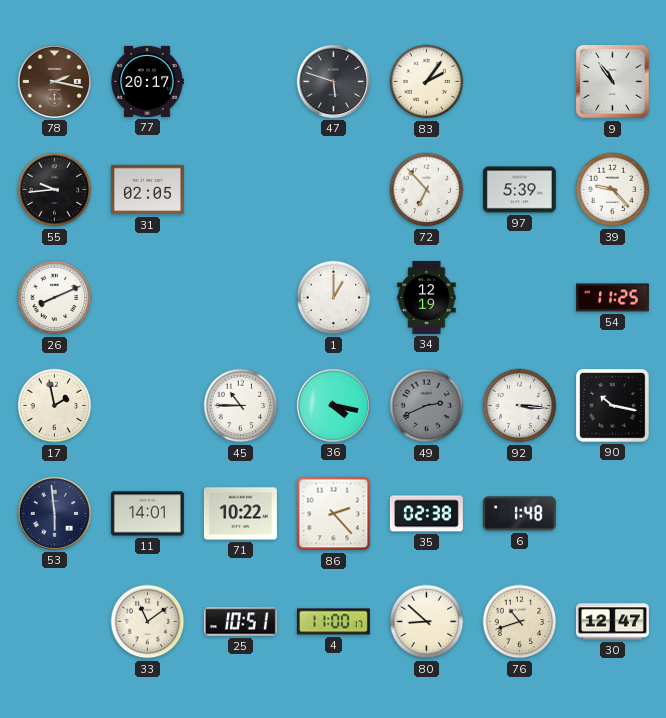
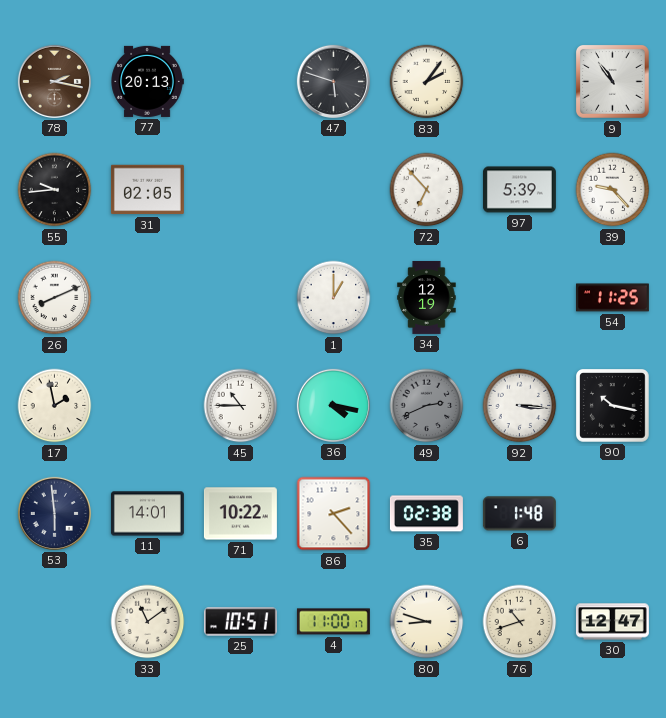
77: 20:17 -> 20:13
80: 8:52 -> 8:48
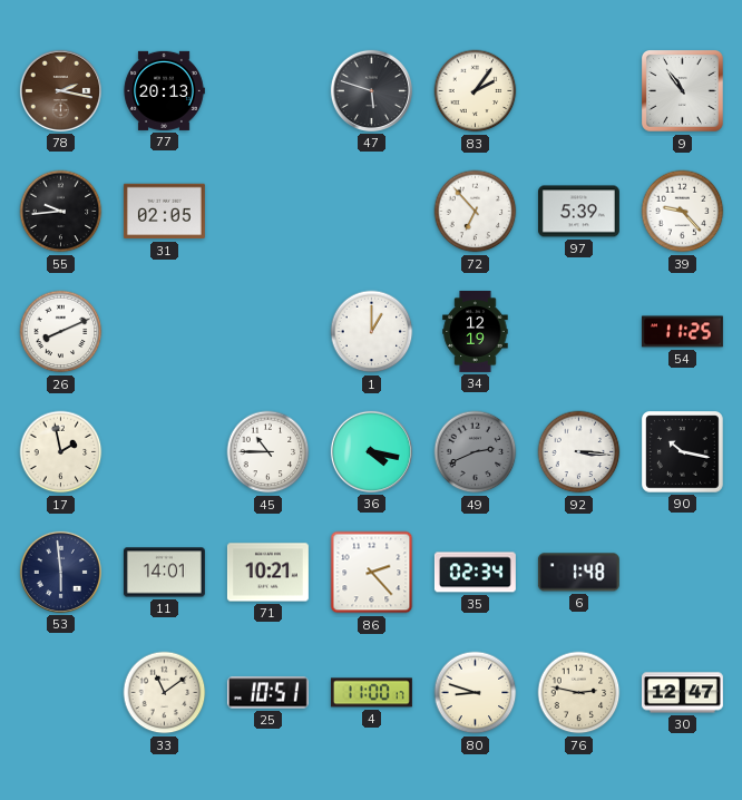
71: 10:22 -> 10:21
35: 02:38 -> 02:34
76: 10:42 -> 2:47
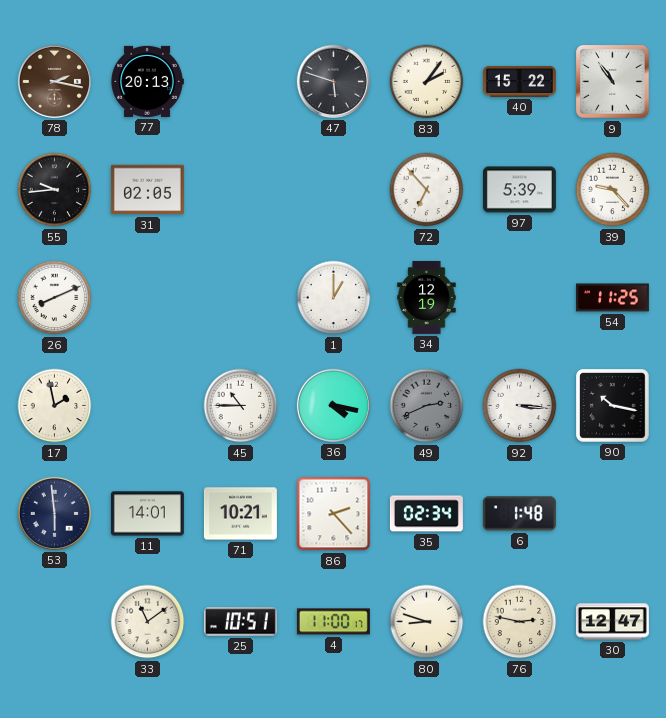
40: none -> 15:22
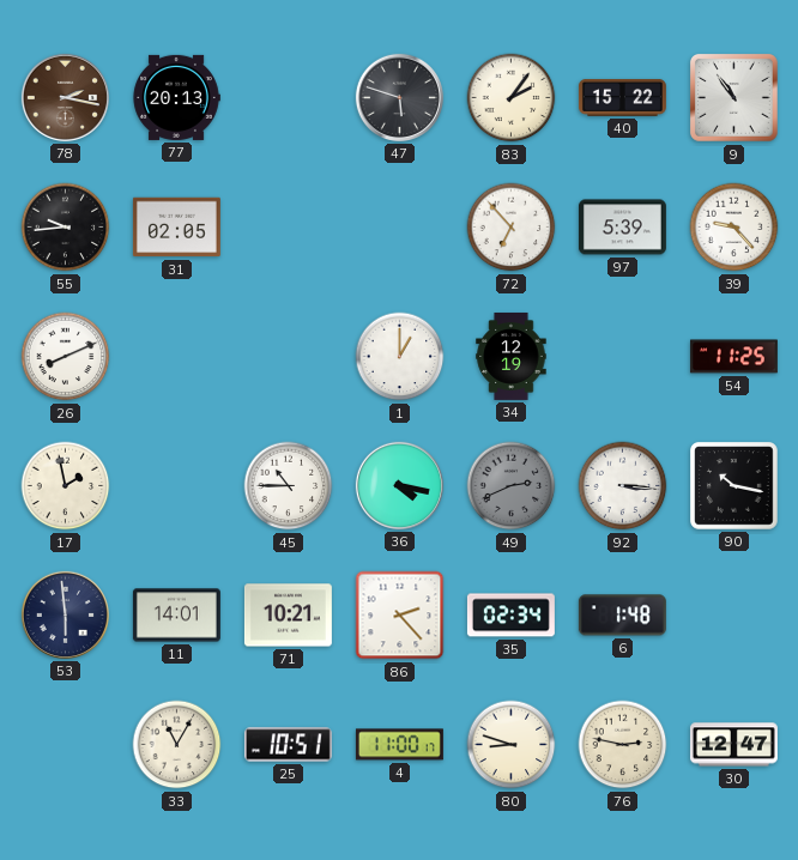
33: 11:09 -> 11:05
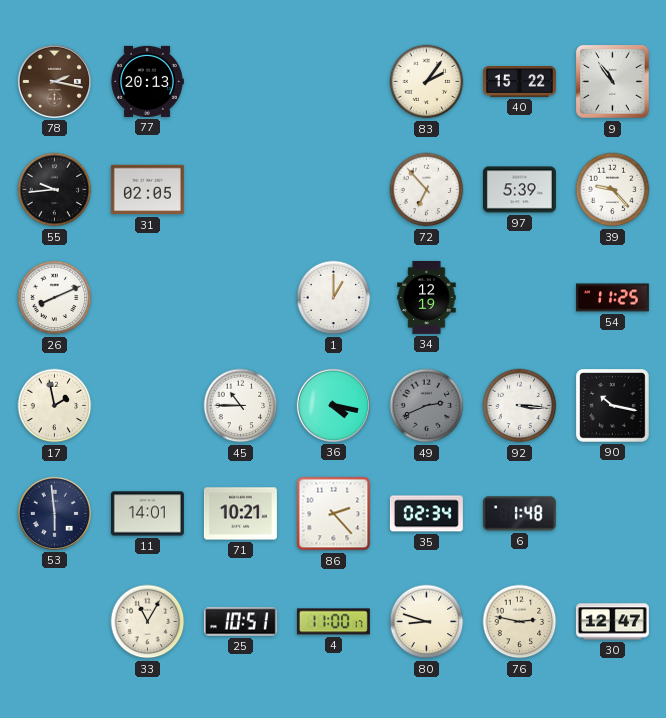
47: 5:48 -> none
